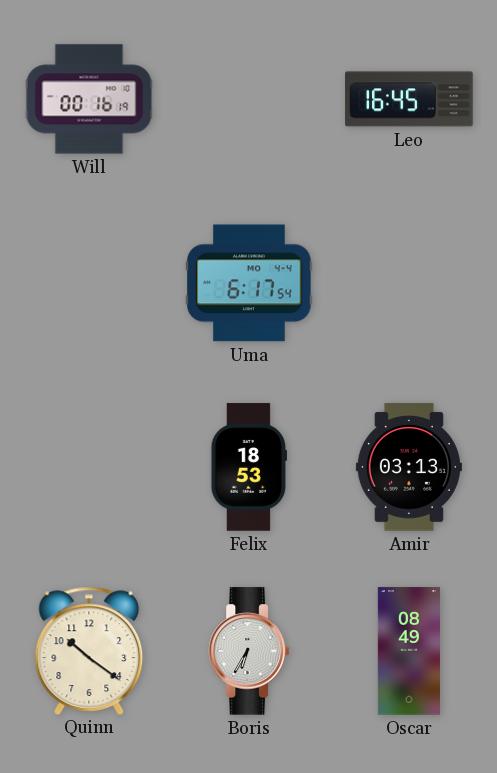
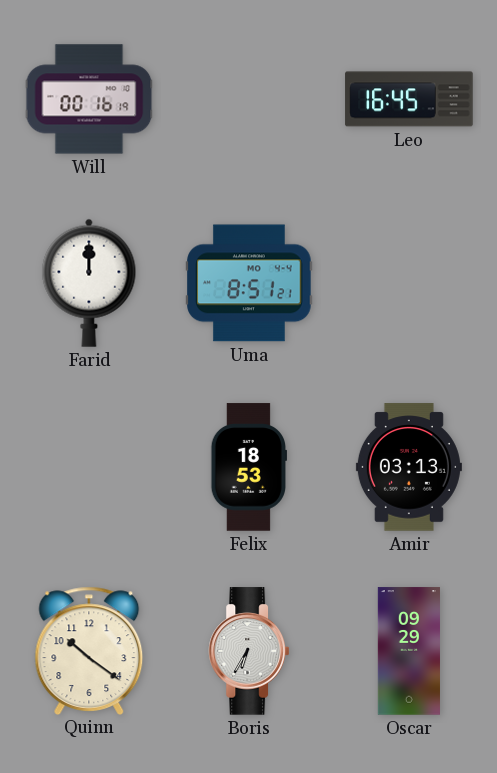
Farid: none -> 12:00
Uma: 6:17 -> 8:51
Oscar: 08:49 -> 09:29
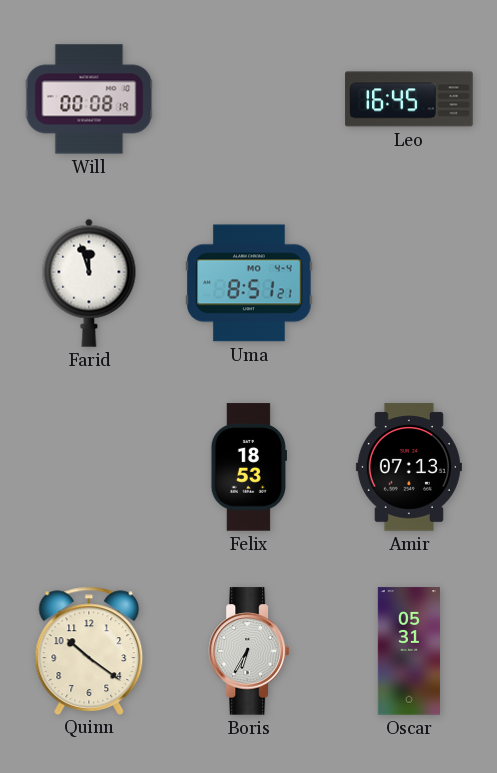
Will: 00:16 -> 00:08
Farid: 12:00 -> 11:57
Amir: 03:13 -> 07:13
Oscar: 09:29 -> 05:31
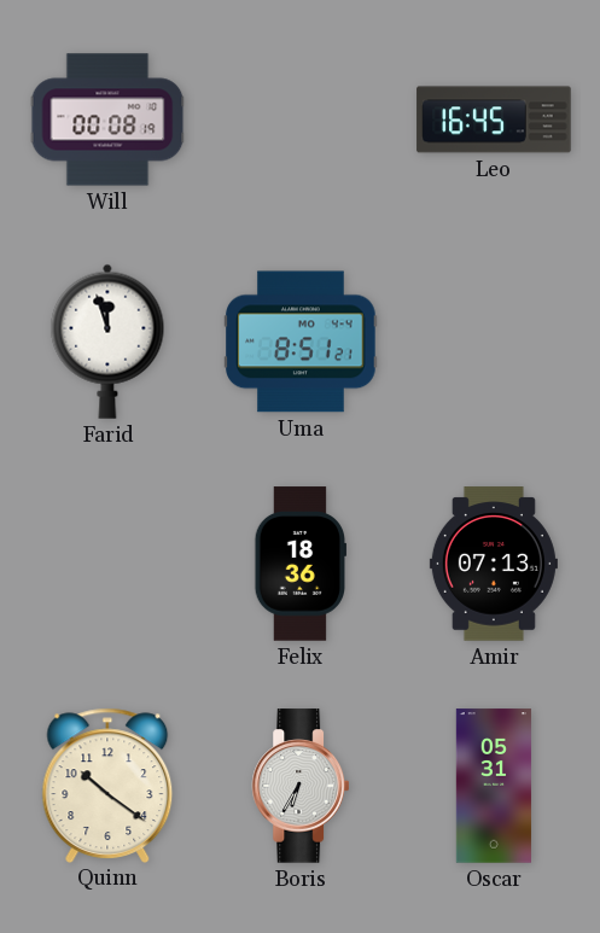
Felix: 18:53 -> 18:36
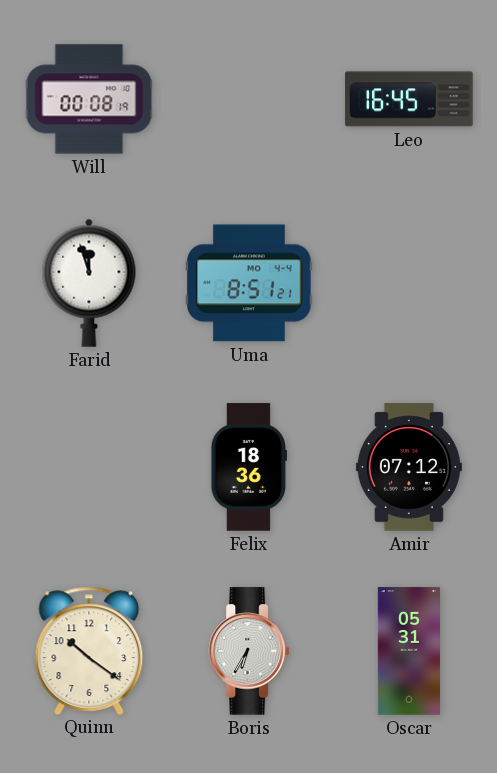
Amir: 07:13 -> 07:12
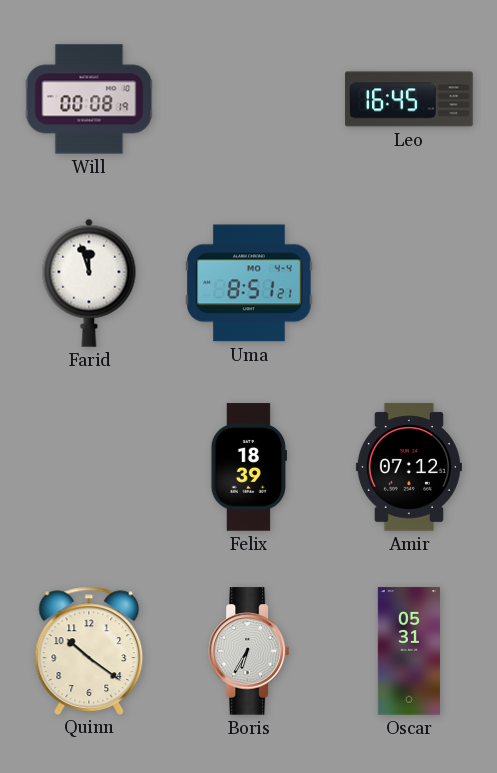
Felix: 18:36 -> 18:39
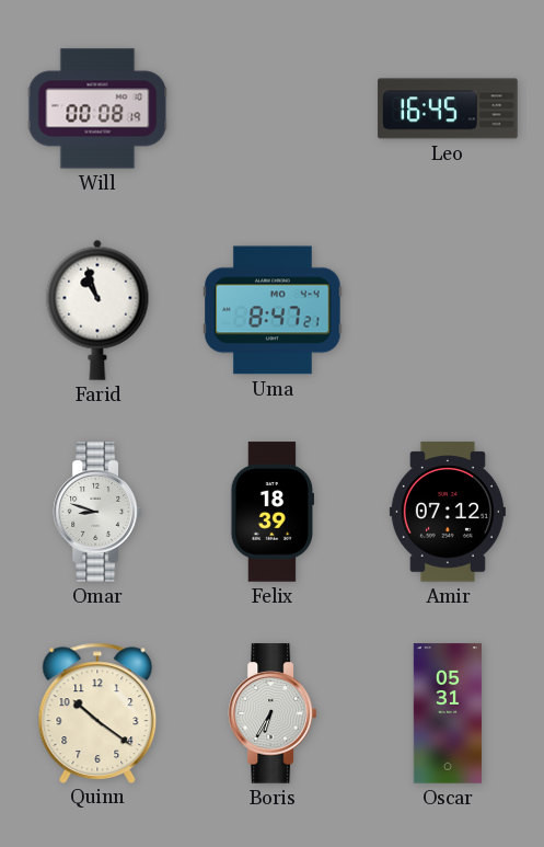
Farid: 11:57 -> 10:57
Uma: 8:51 -> 8:47
Omar: none -> 8:48
